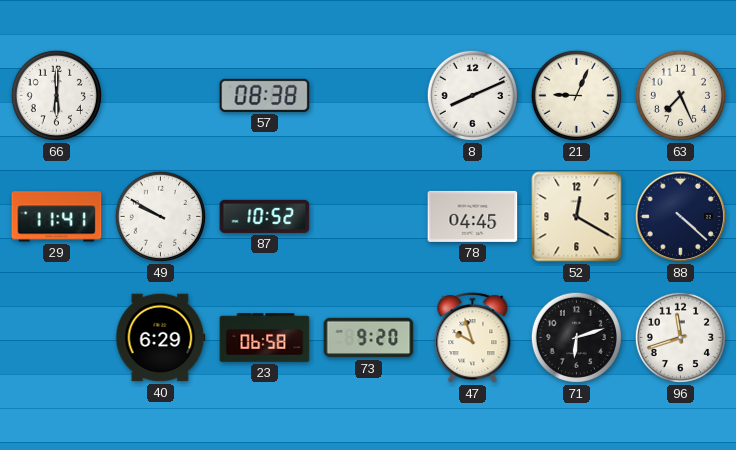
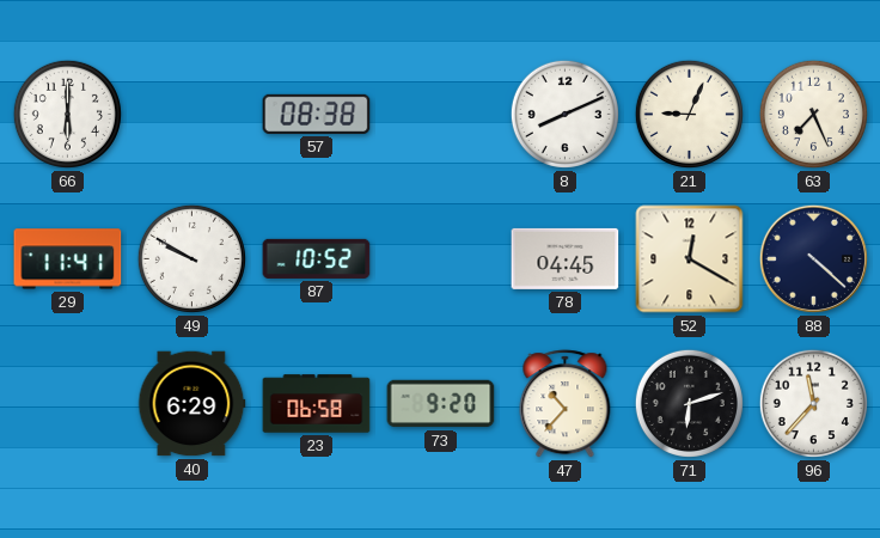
47: 9:57 -> 10:37
96: 11:42 -> 11:37
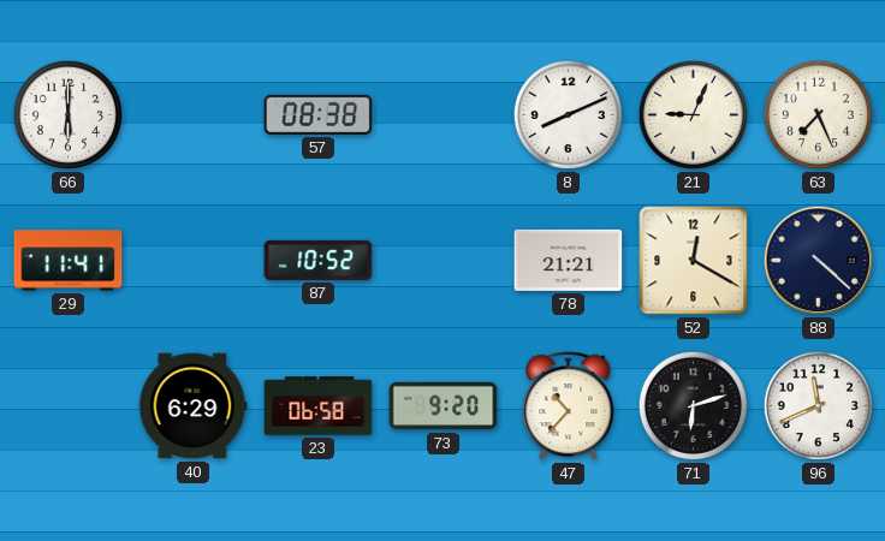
49: 9:50 -> none
78: 04:45 -> 21:21
96: 11:37 -> 11:41
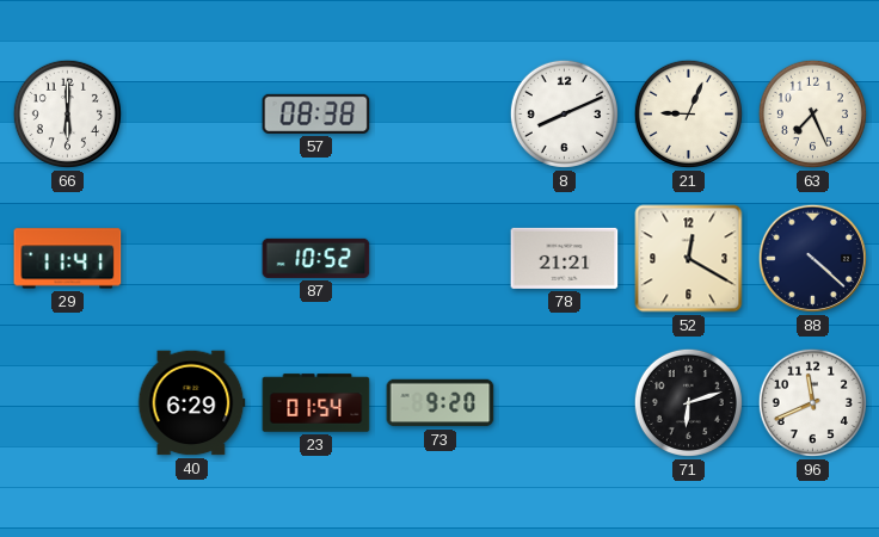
23: 06:58 -> 01:54
47: 10:37 -> none
